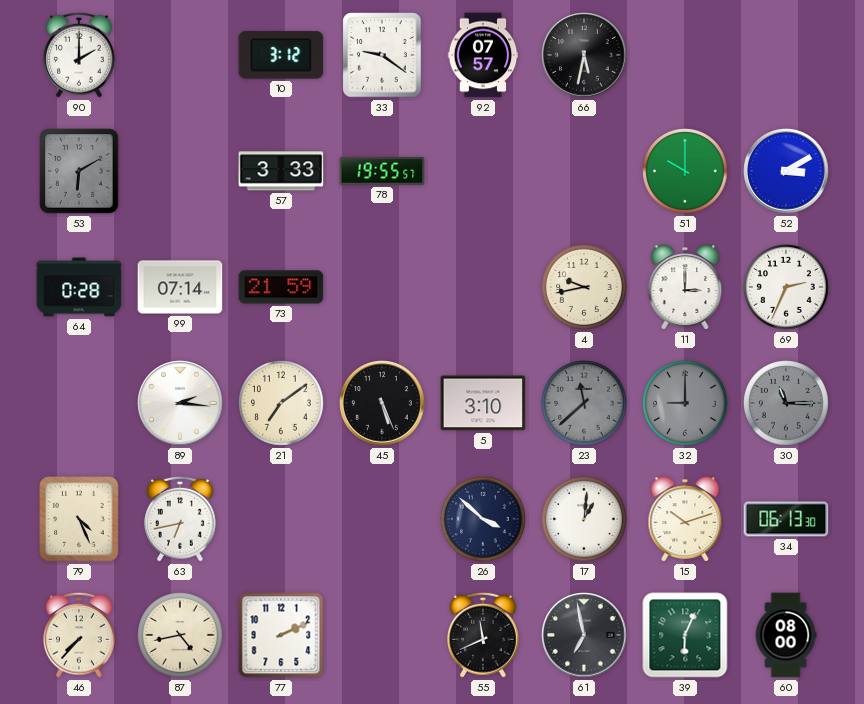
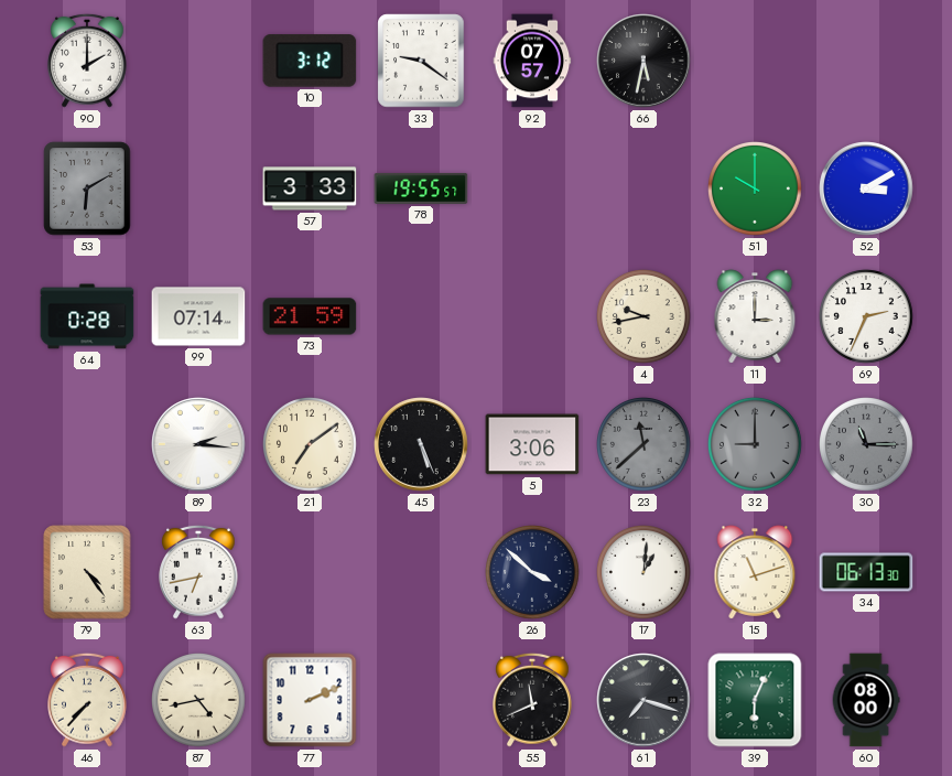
5: 3:10 -> 3:06
79: 4:26 -> 4:24
15: 10:12 -> 11:12
61: 6:58 -> 7:18
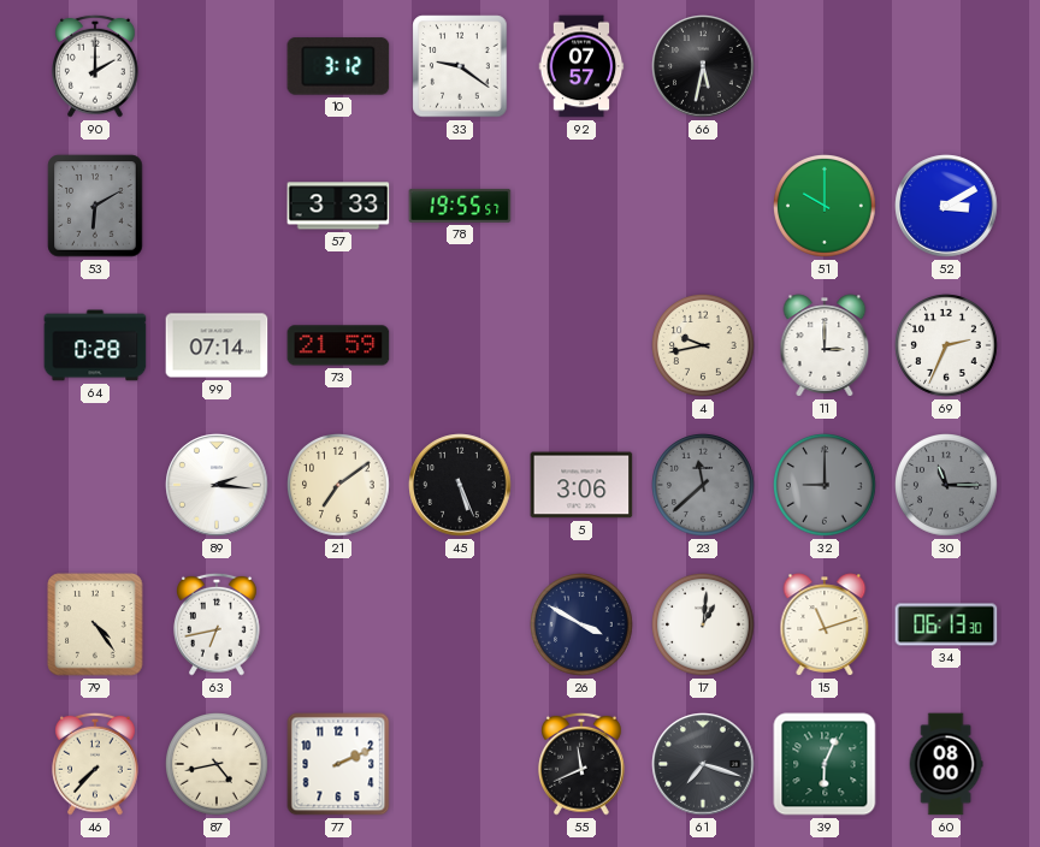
26: 3:52 -> 3:50
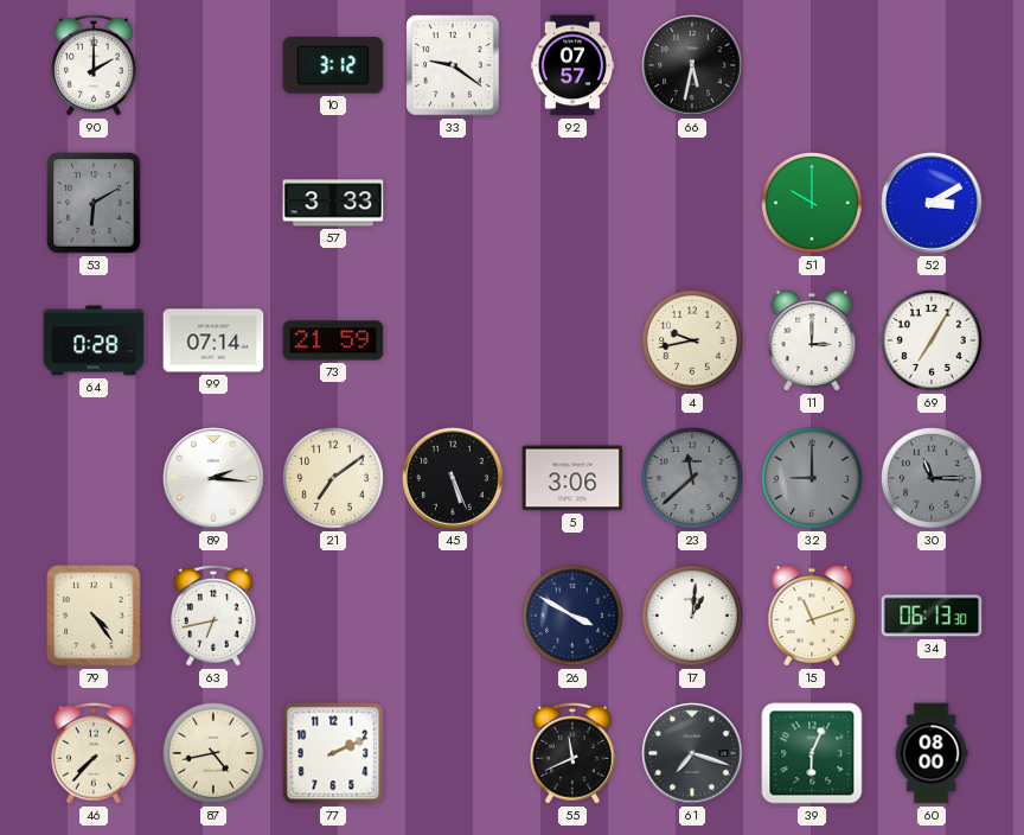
78: 19:55 -> none
69: 2:34 -> 7:05
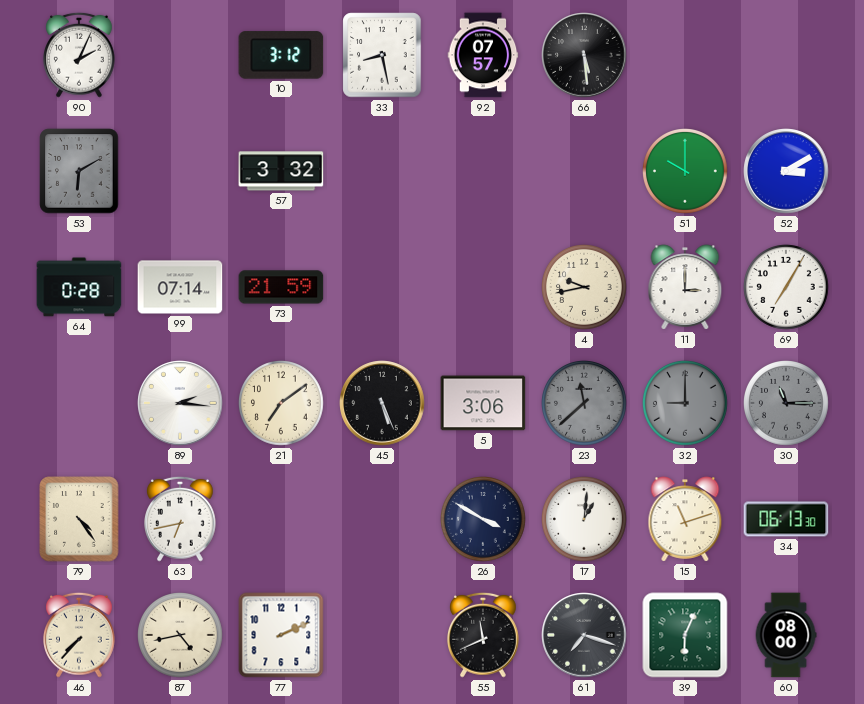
90: 2:00 -> 2:04
33: 9:21 -> 8:28
66: 5:32 -> 5:29
57: 3:33 -> 3:32
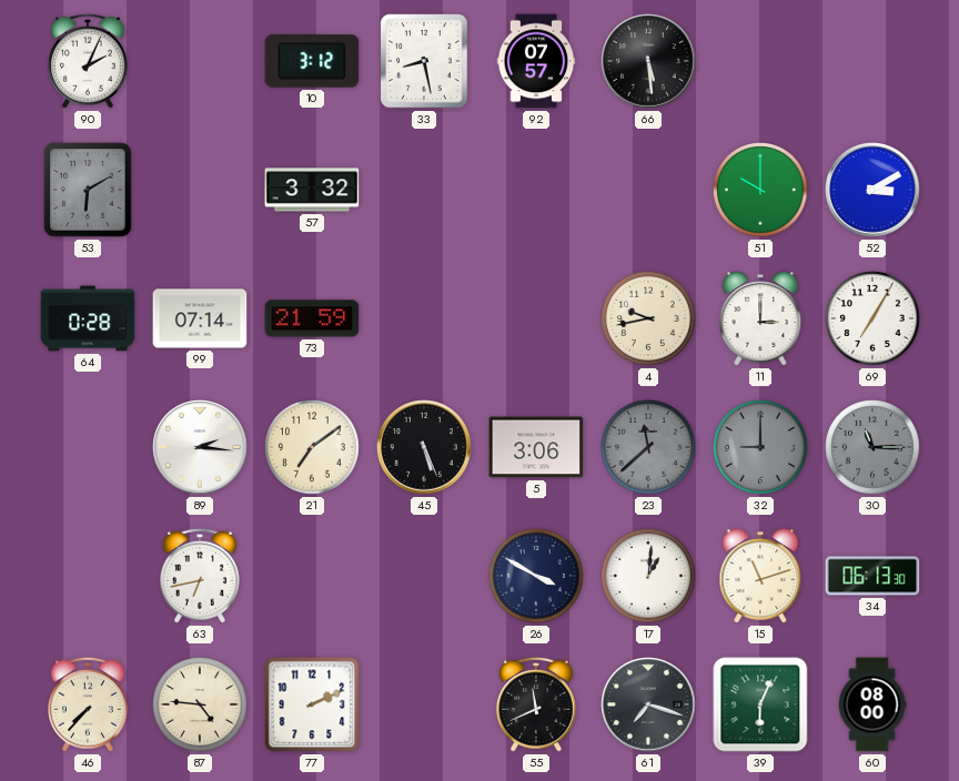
79: 4:24 -> none
87: 4:43 -> 4:46
